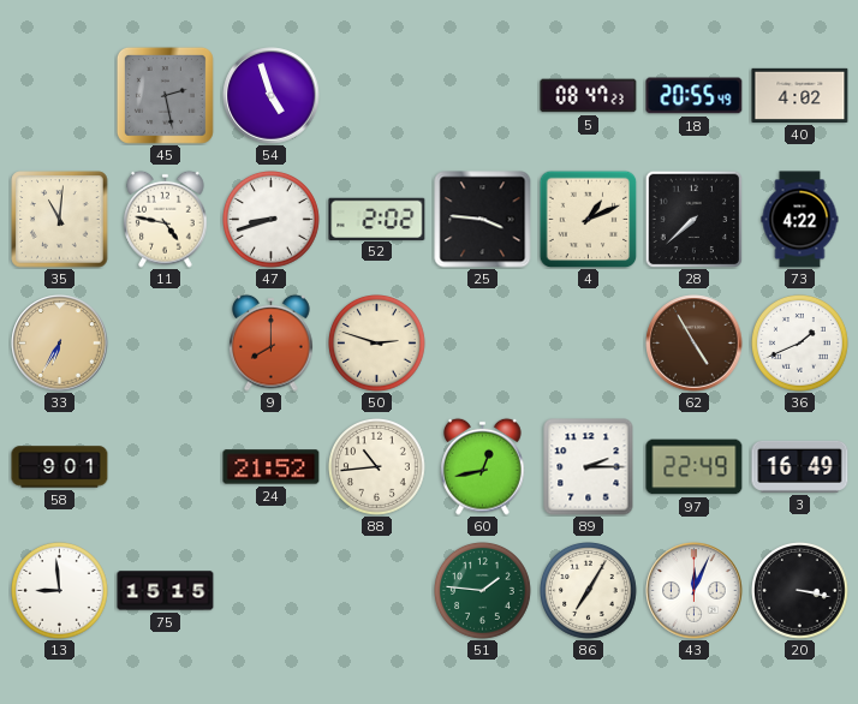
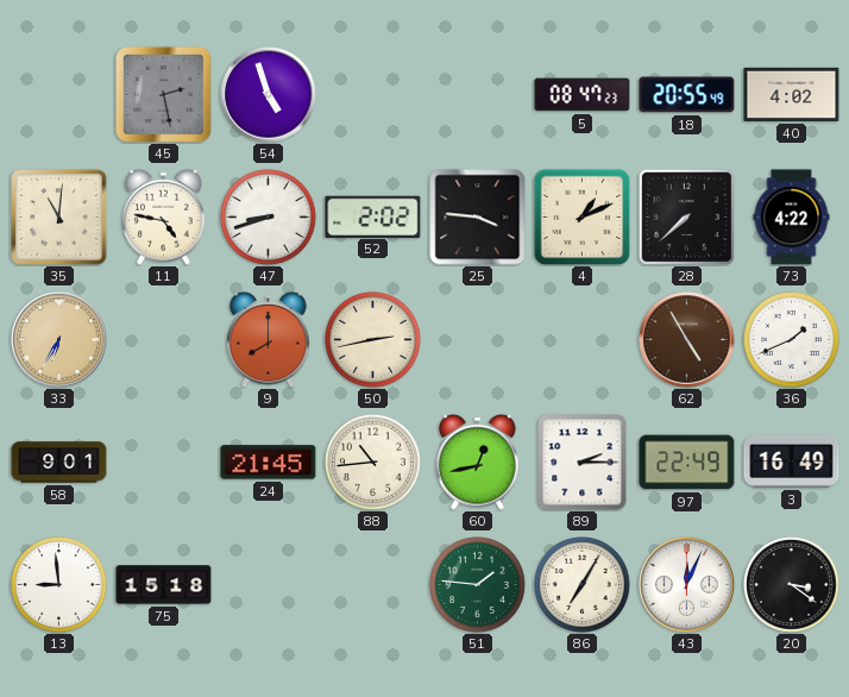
50: 2:48 -> 2:43
24: 21:52 -> 21:45
75: 15:15 -> 15:18
20: 3:17 -> 3:21
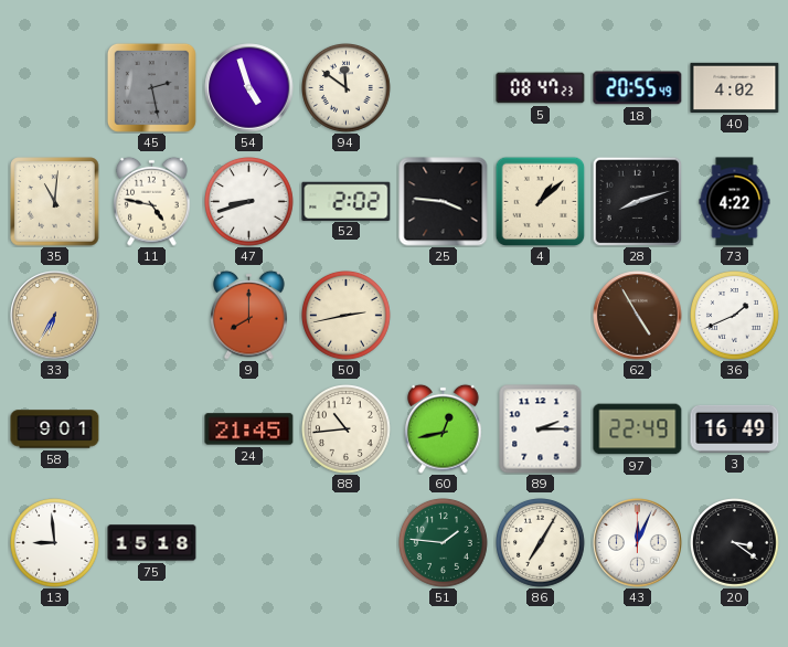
94: none -> 11:51
4: 1:11 -> 1:08
28: 7:38 -> 8:12
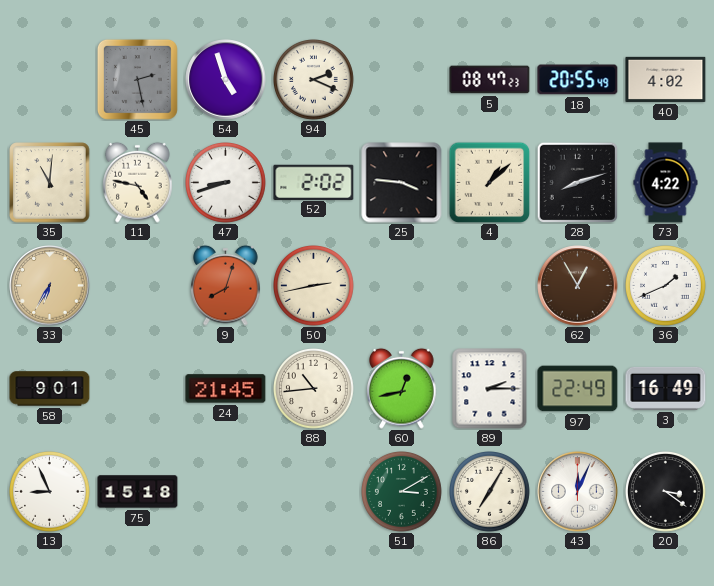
94: 11:51 -> 2:19
9: 8:00 -> 8:03
62: 4:55 -> 12:55
13: 8:59 -> 8:56
51: 1:46 -> 3:10
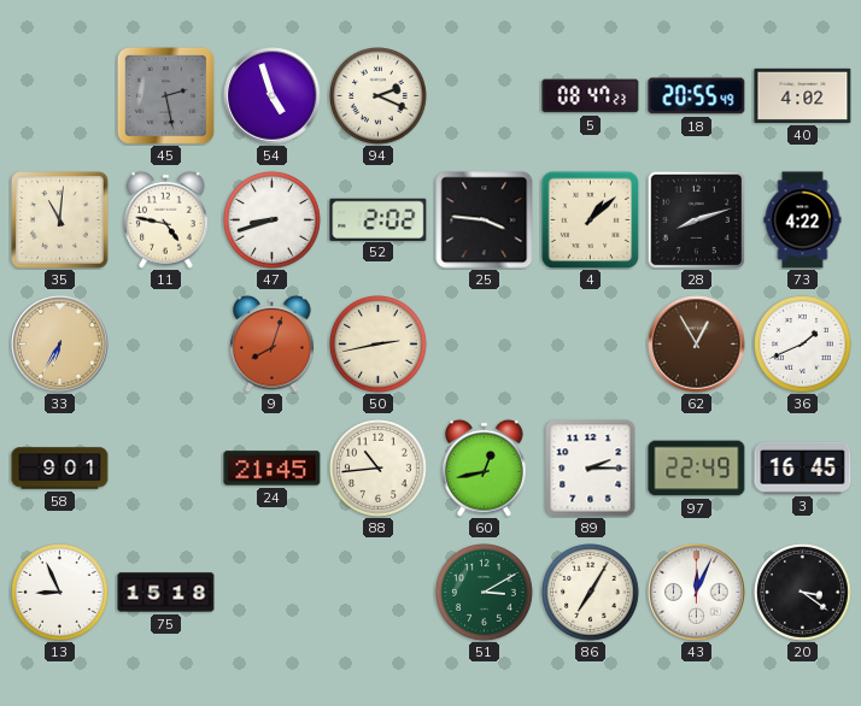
3: 16:49 -> 16:45
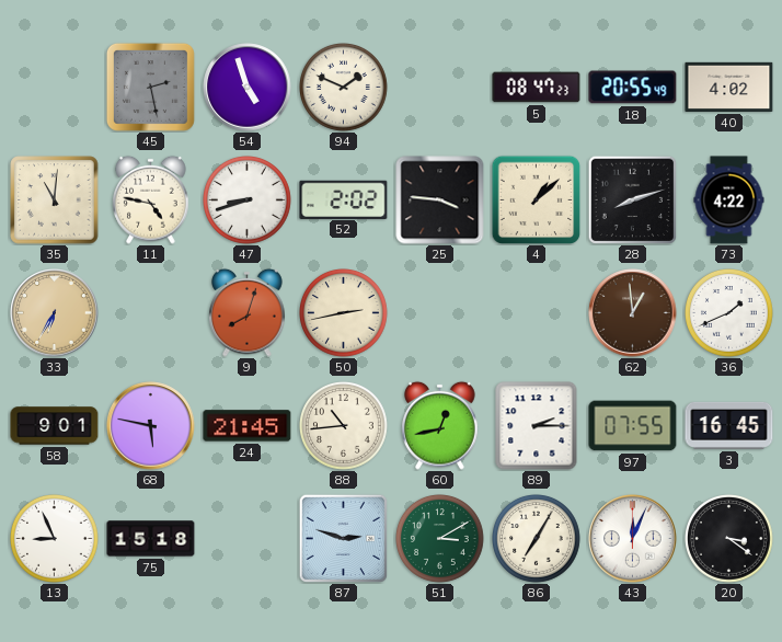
94: 2:19 -> 1:49
62: 12:55 -> 12:59
68: none -> 5:47
97: 22:49 -> 07:55
87: none -> 2:48
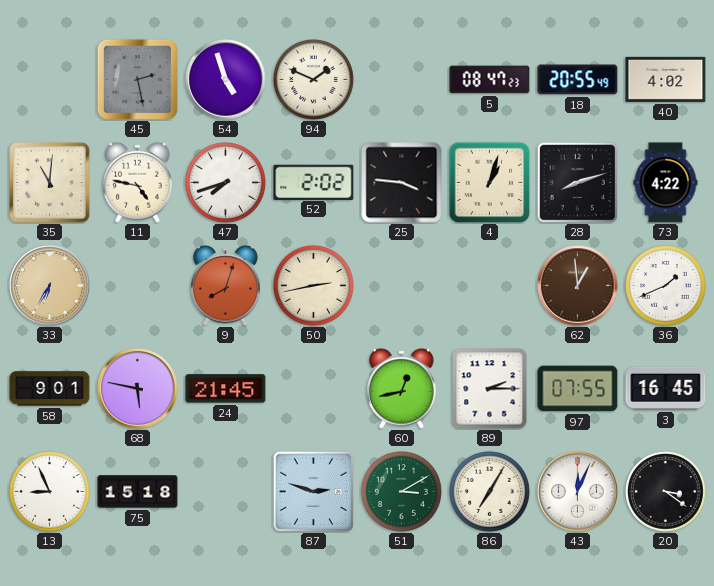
47: 8:42 -> 7:42
4: 1:08 -> 1:03
88: 10:44 -> none
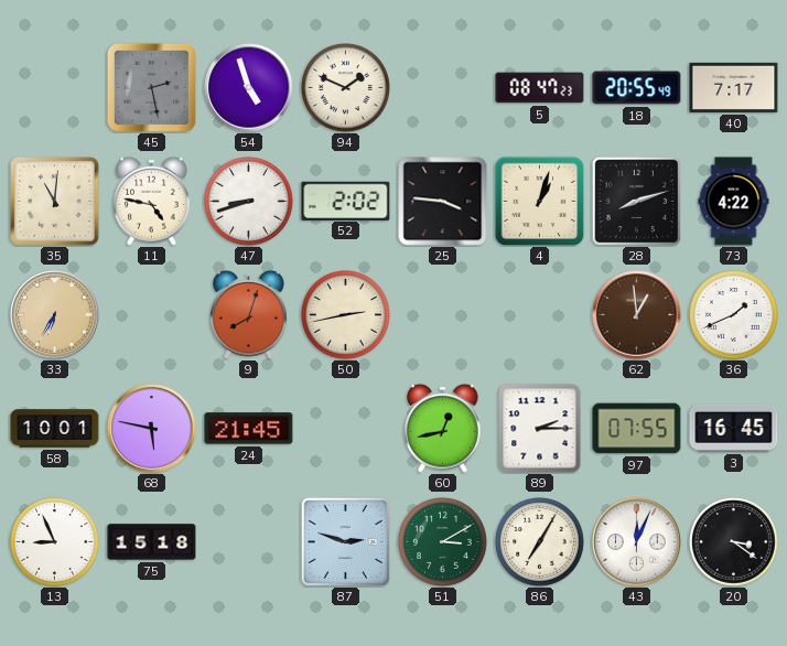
40: 4:02 -> 7:17
47: 7:42 -> 8:42
58: 9:01 -> 10:01
